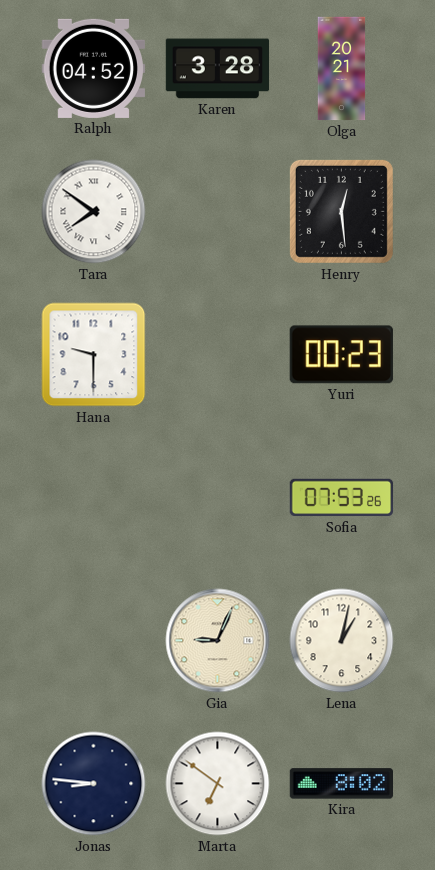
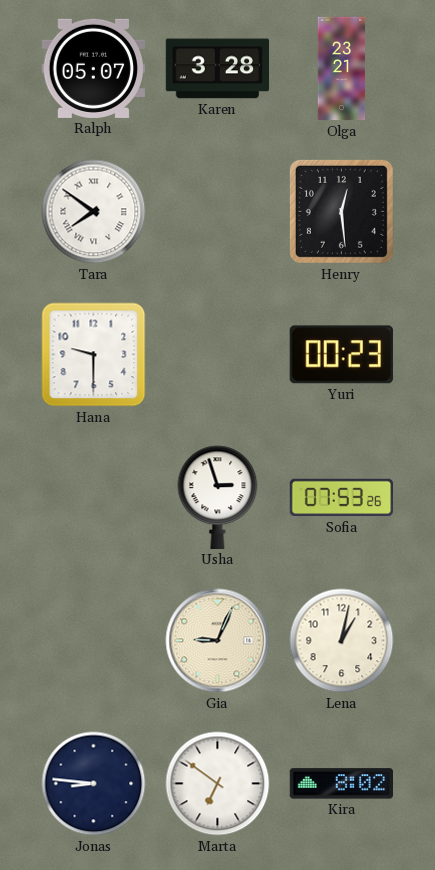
Ralph: 04:52 -> 05:07
Olga: 20:21 -> 23:21
Usha: none -> 2:57
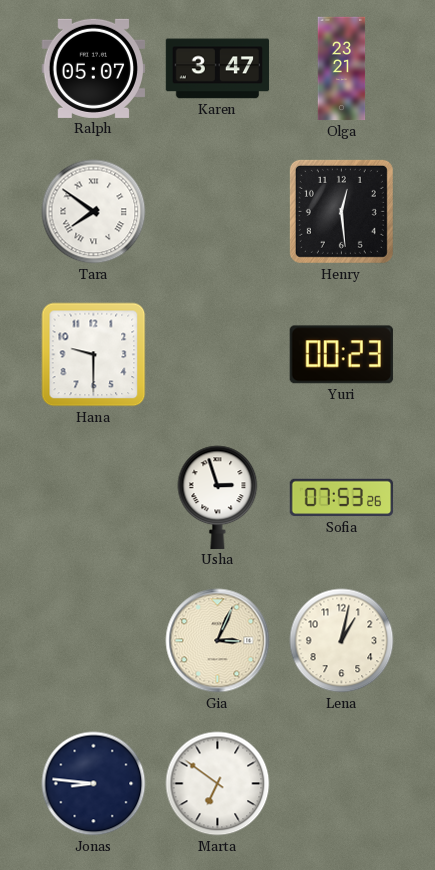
Karen: 3:28 -> 3:47
Gia: 9:04 -> 3:04
Kira: 8:02 -> none
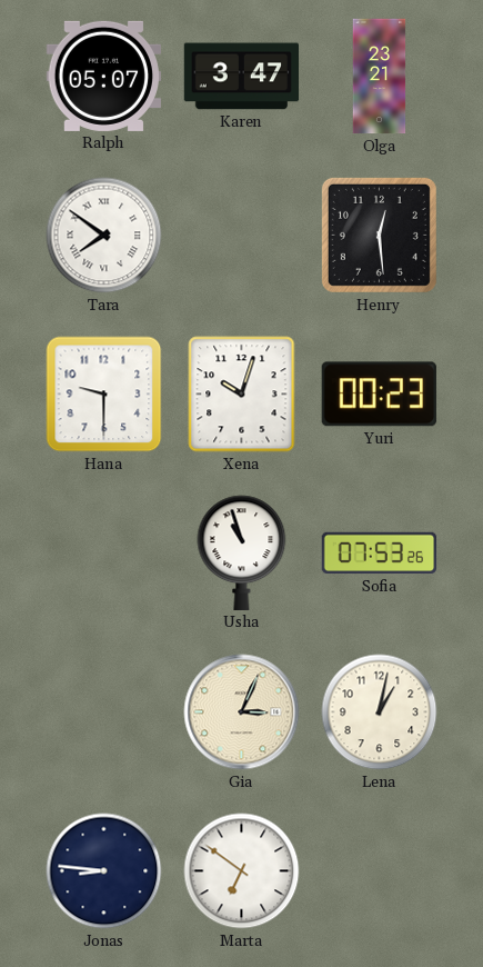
Xena: none -> 10:03
Usha: 2:57 -> 10:57
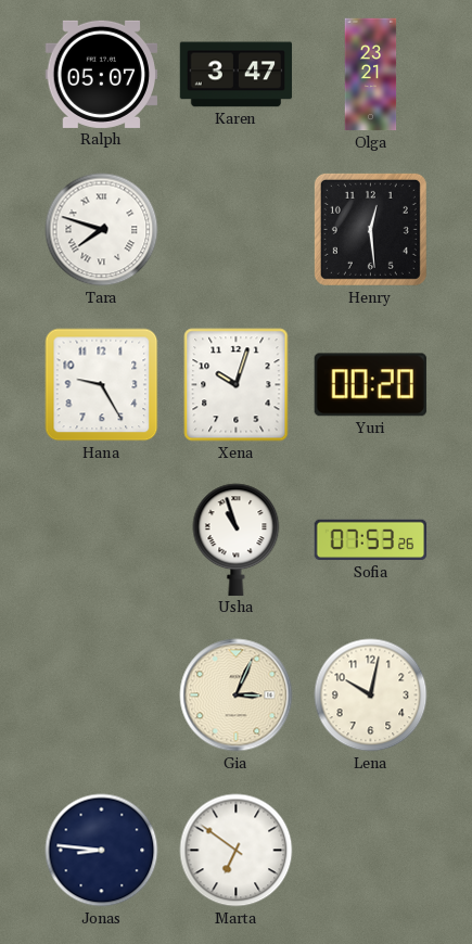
Tara: 7:51 -> 7:48
Hana: 9:30 -> 9:25
Yuri: 00:23 -> 00:20
Lena: 1:02 -> 10:02
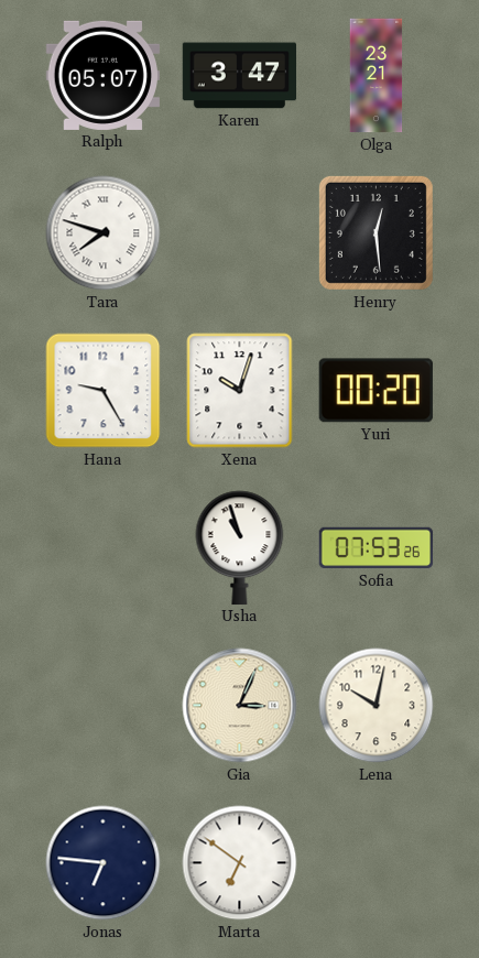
Jonas: 8:46 -> 6:46
